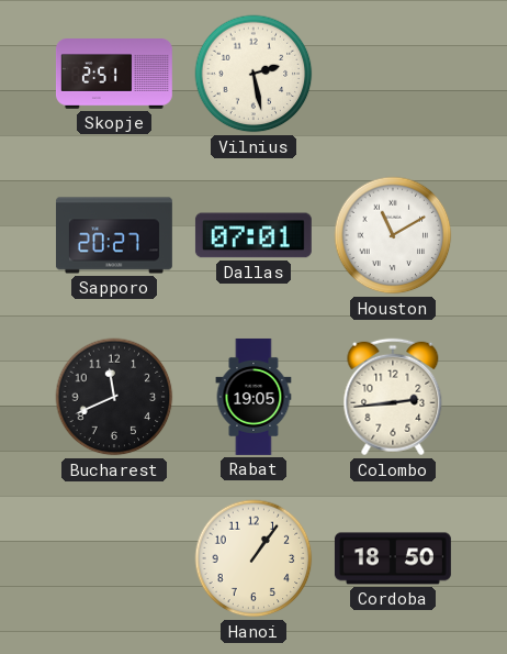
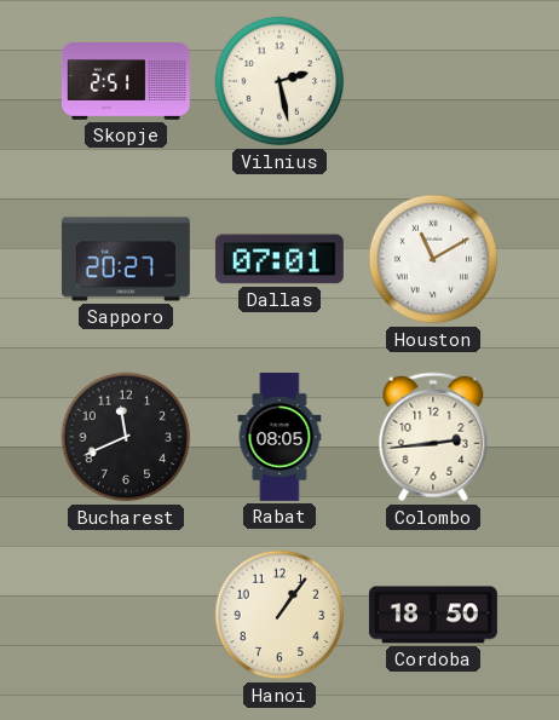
Rabat: 19:05 -> 08:05
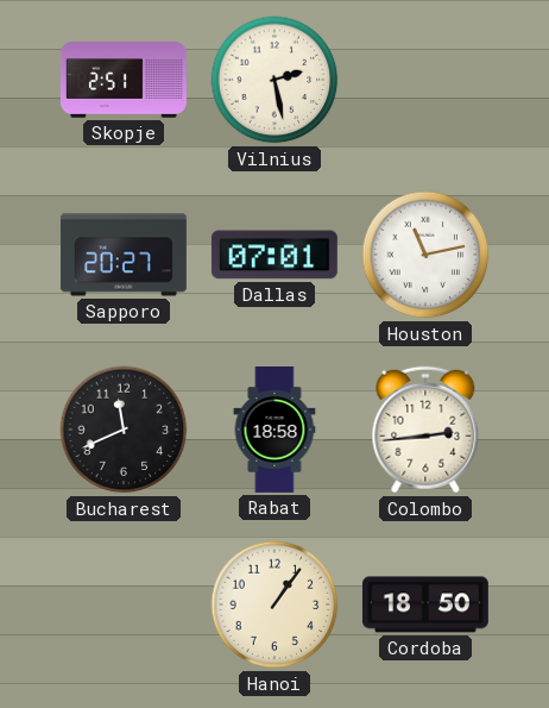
Houston: 11:10 -> 11:13
Rabat: 08:05 -> 18:58
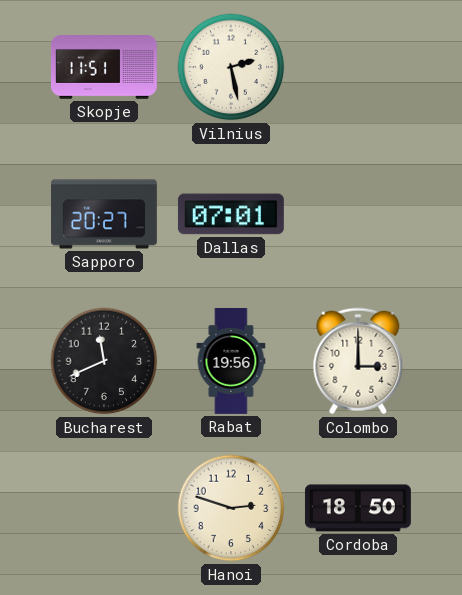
Skopje: 2:51 -> 11:51
Houston: 11:13 -> none
Rabat: 18:58 -> 19:56
Colombo: 2:44 -> 3:00
Hanoi: 1:06 -> 2:48
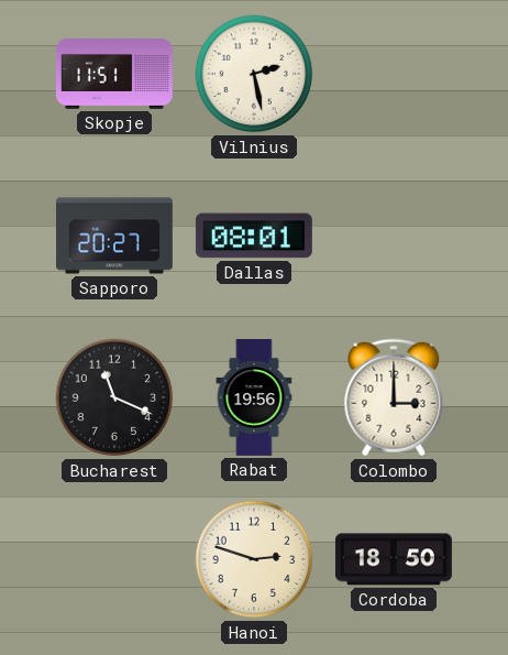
Dallas: 07:01 -> 08:01
Bucharest: 11:41 -> 11:19
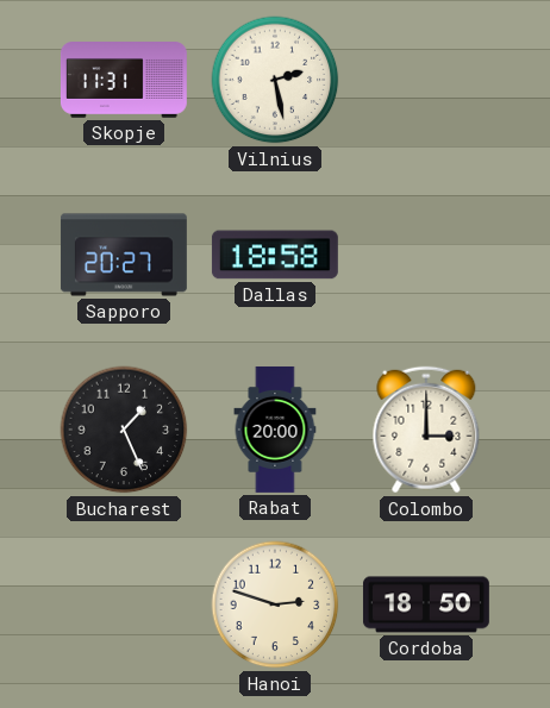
Skopje: 11:51 -> 11:31
Dallas: 08:01 -> 18:58
Bucharest: 11:19 -> 1:26
Rabat: 19:56 -> 20:00
